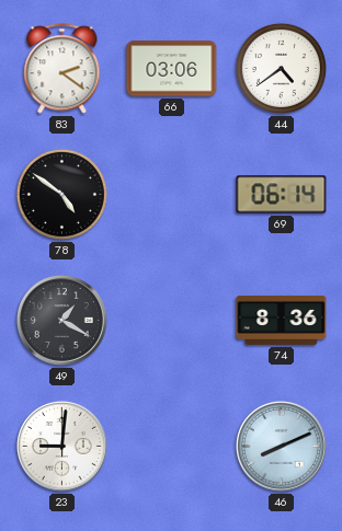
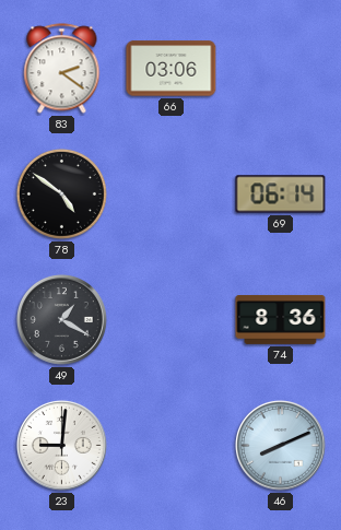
44: 4:39 -> none
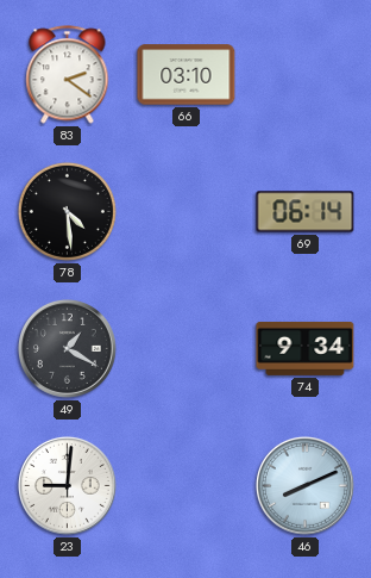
66: 03:06 -> 03:10
78: 4:51 -> 4:29
74: 8:36 -> 9:34
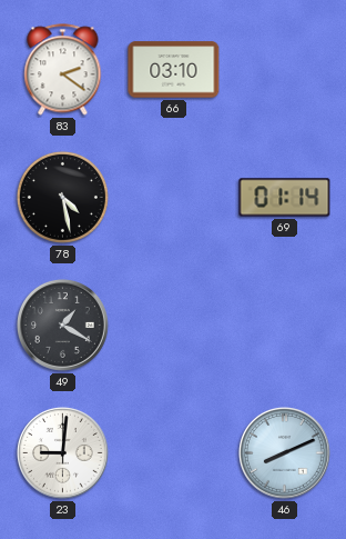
78: 4:29 -> 4:28
69: 06:14 -> 01:14
74: 9:34 -> none
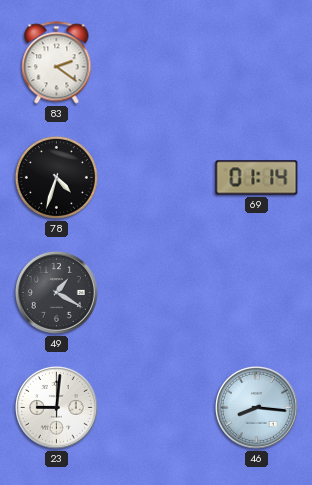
66: 03:10 -> none
78: 4:28 -> 4:33
46: 8:11 -> 8:16
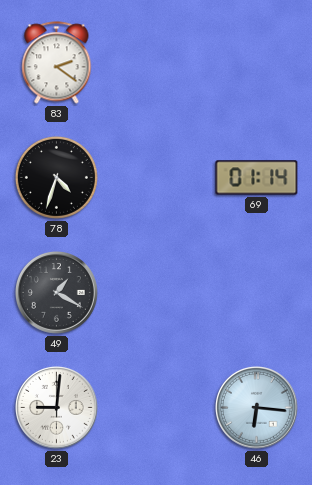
46: 8:16 -> 6:16
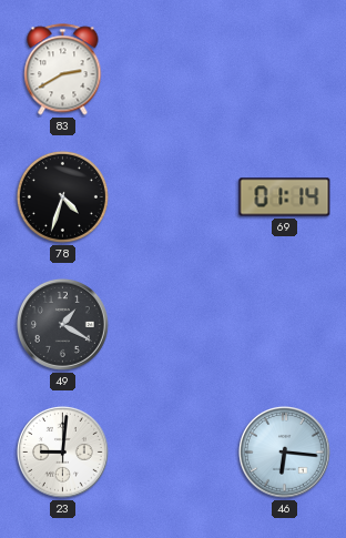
83: 2:21 -> 2:40
